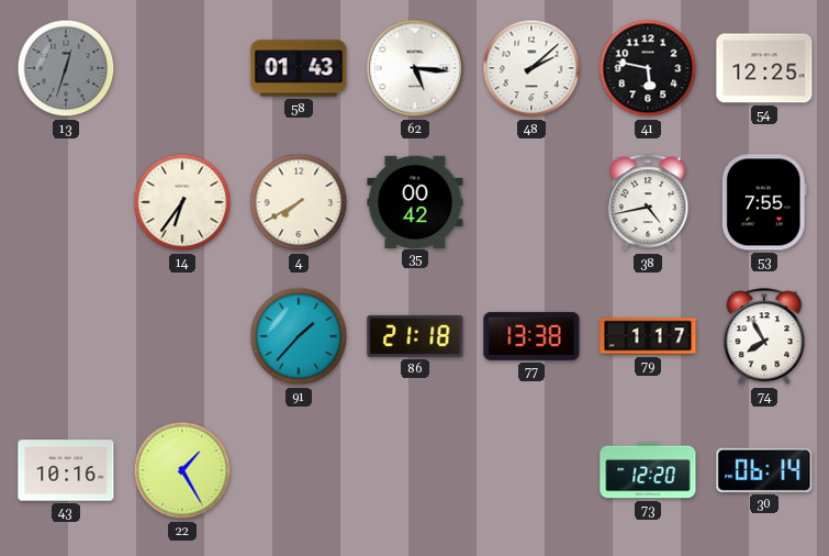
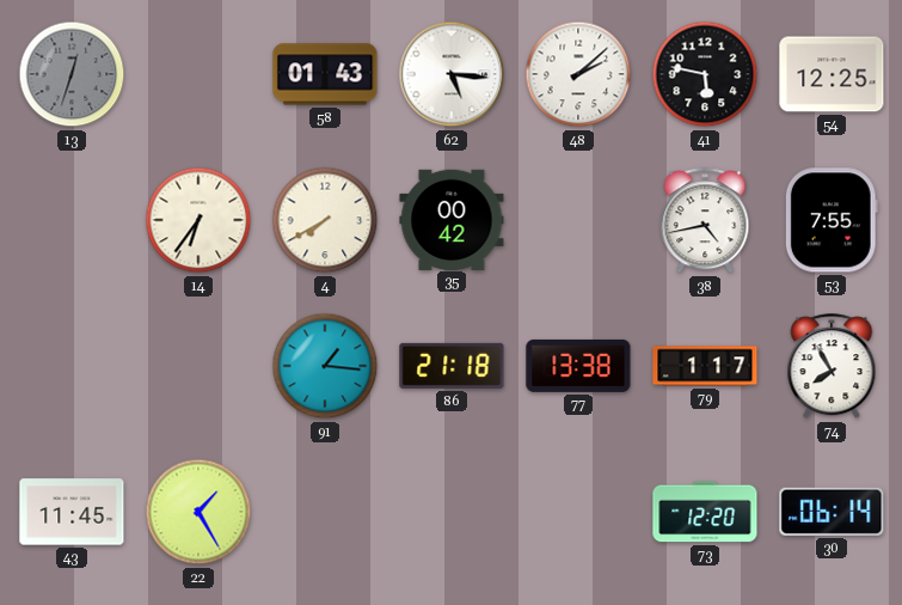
91: 1:37 -> 1:16
43: 10:16 -> 11:45
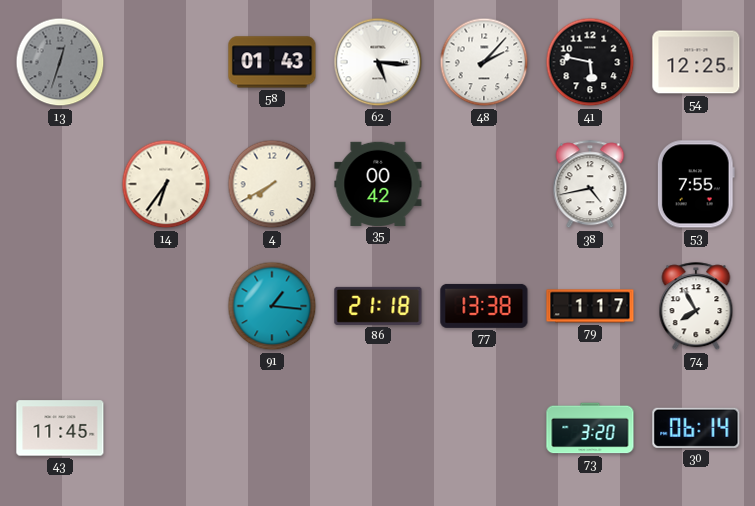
48: 2:08 -> 2:07
22: 1:25 -> none
73: 12:20 -> 3:20
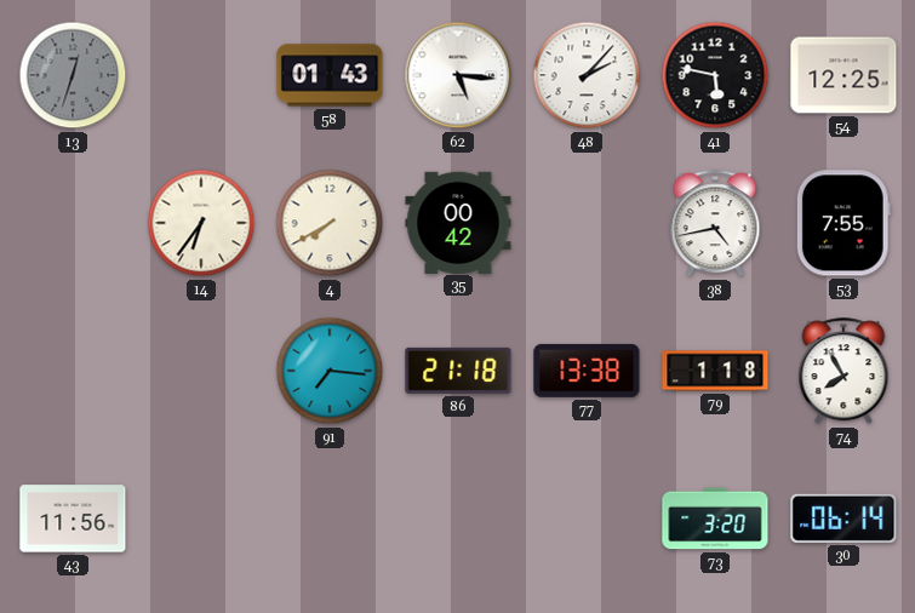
91: 1:16 -> 7:16
79: 1:17 -> 1:18
43: 11:45 -> 11:56
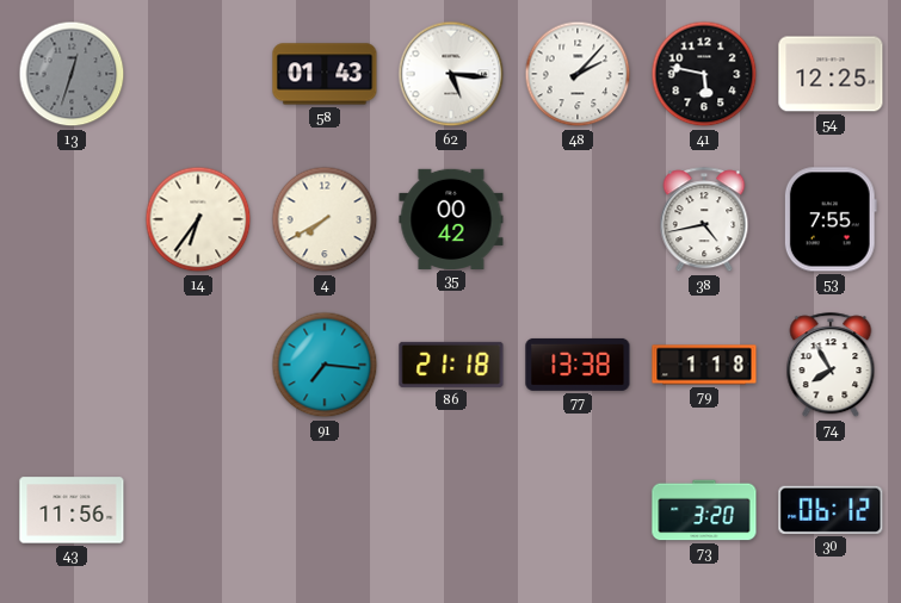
30: 06:14 -> 06:12
